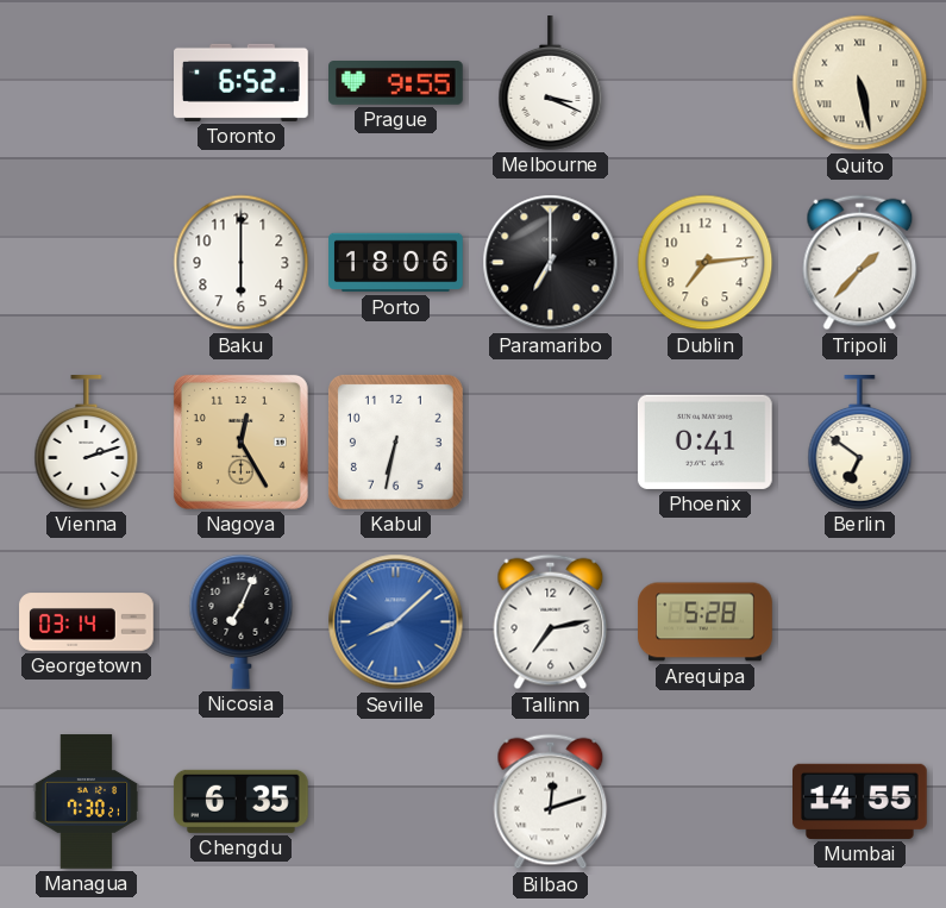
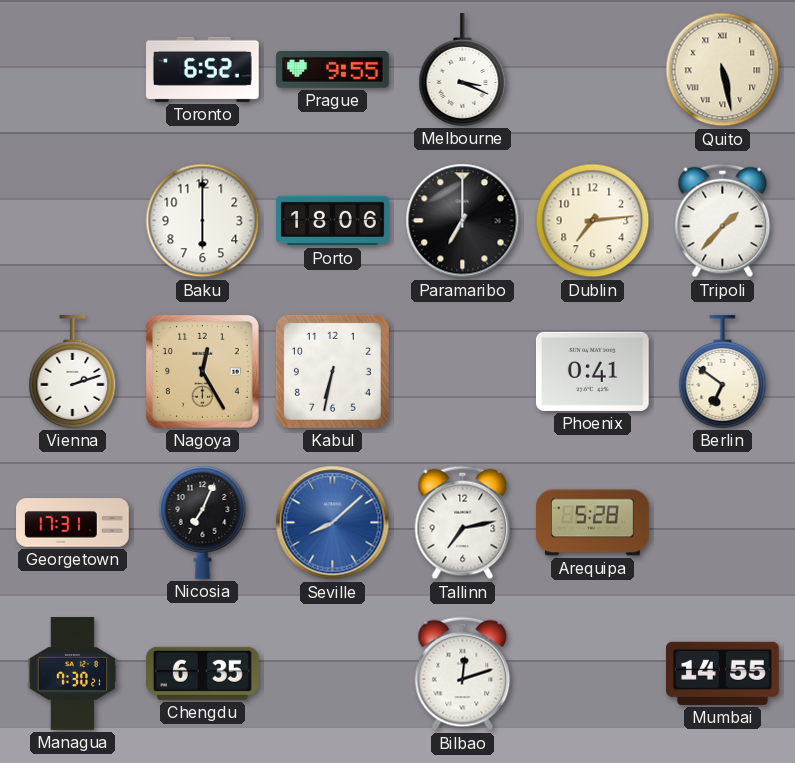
Georgetown: 03:14 -> 17:31
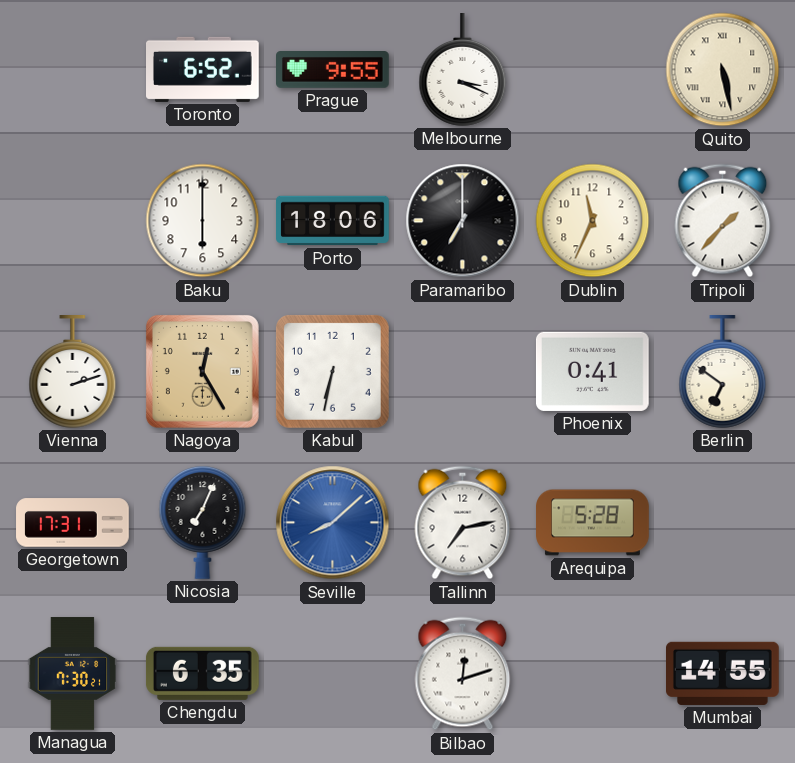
Dublin: 7:14 -> 11:34
